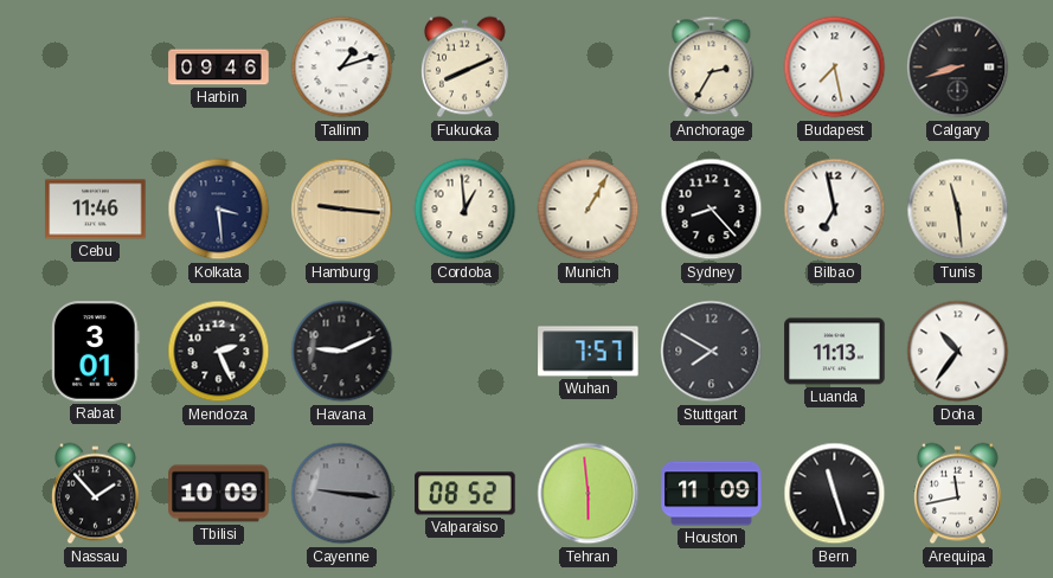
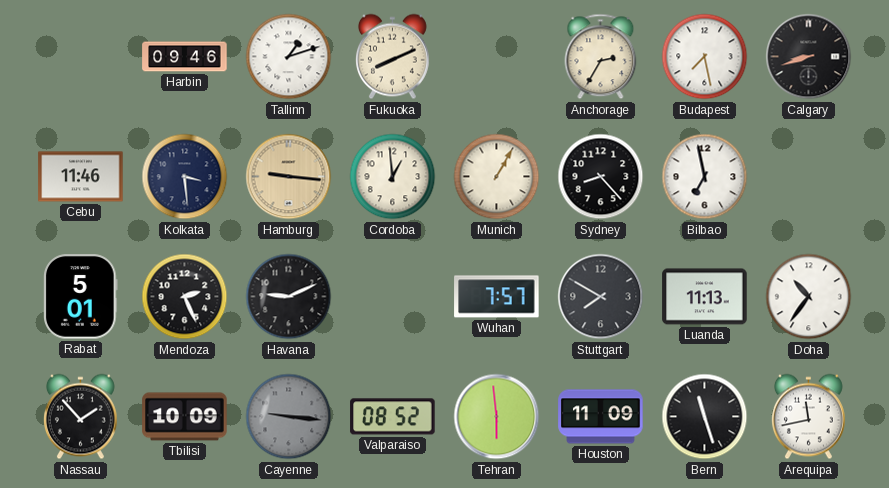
Tunis: 11:29 -> none
Rabat: 3:01 -> 5:01
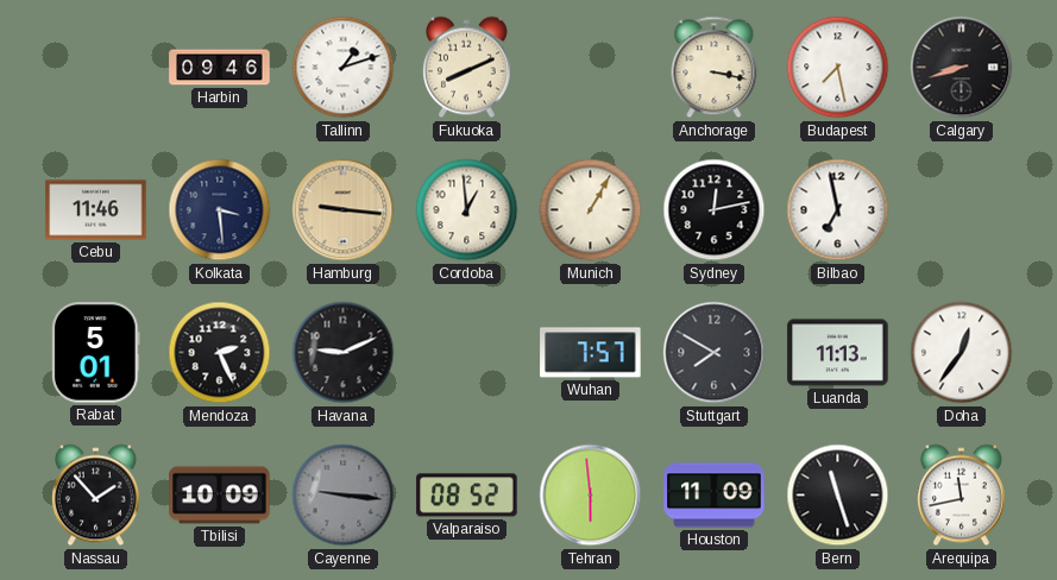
Anchorage: 2:35 -> 3:17
Sydney: 8:23 -> 12:13
Doha: 10:36 -> 12:36
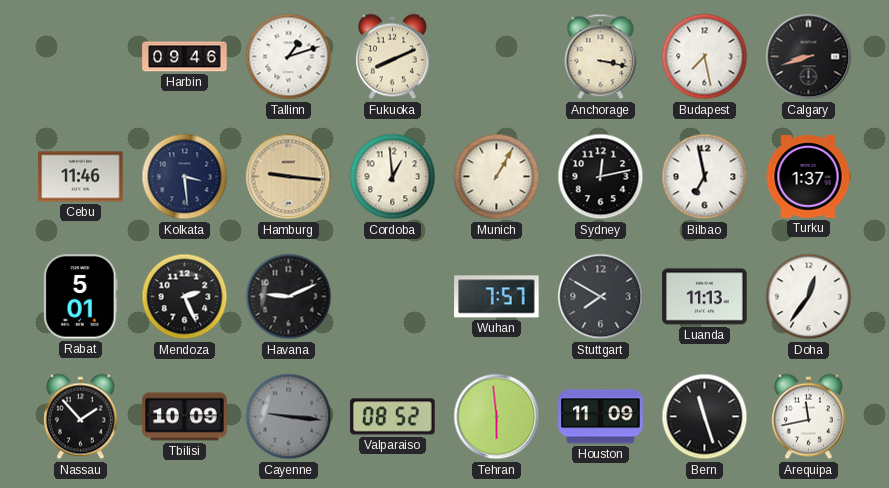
Turku: none -> 1:37
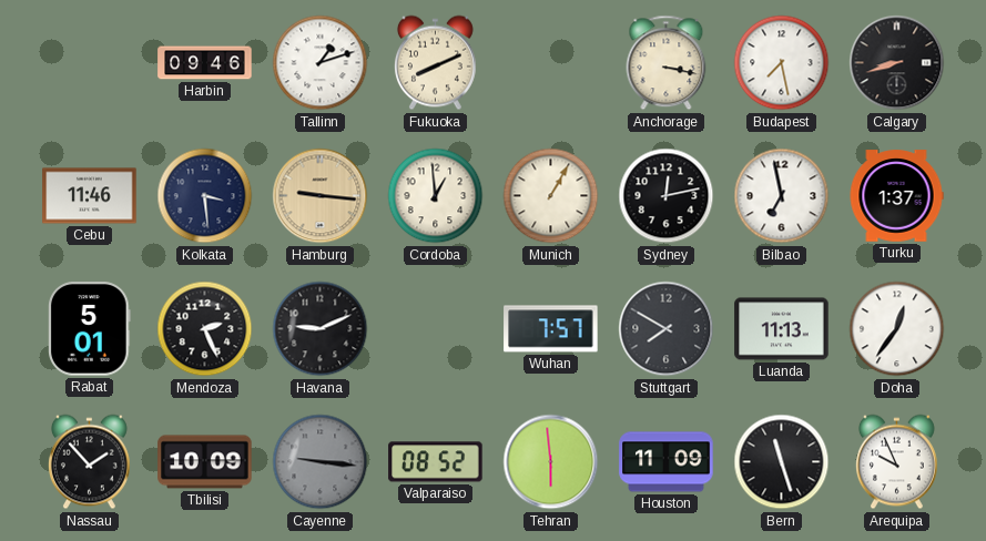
Arequipa: 11:43 -> 9:56
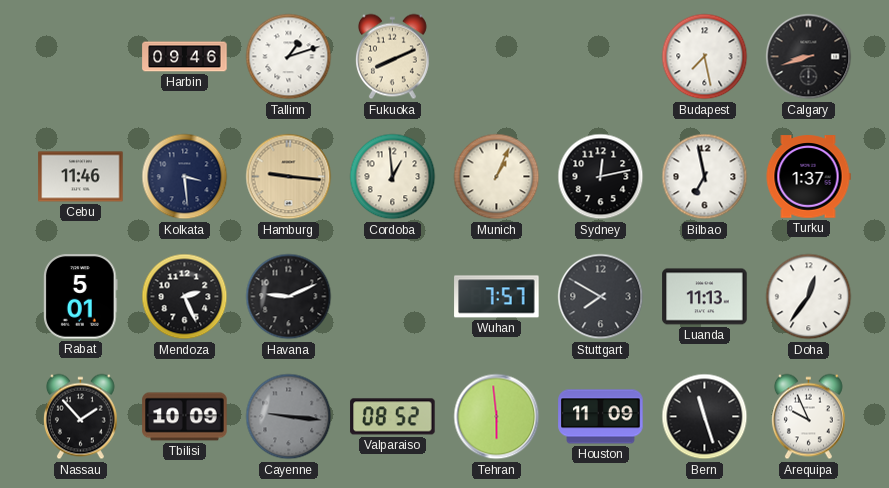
Anchorage: 3:17 -> none
Munich: 1:05 -> 1:04
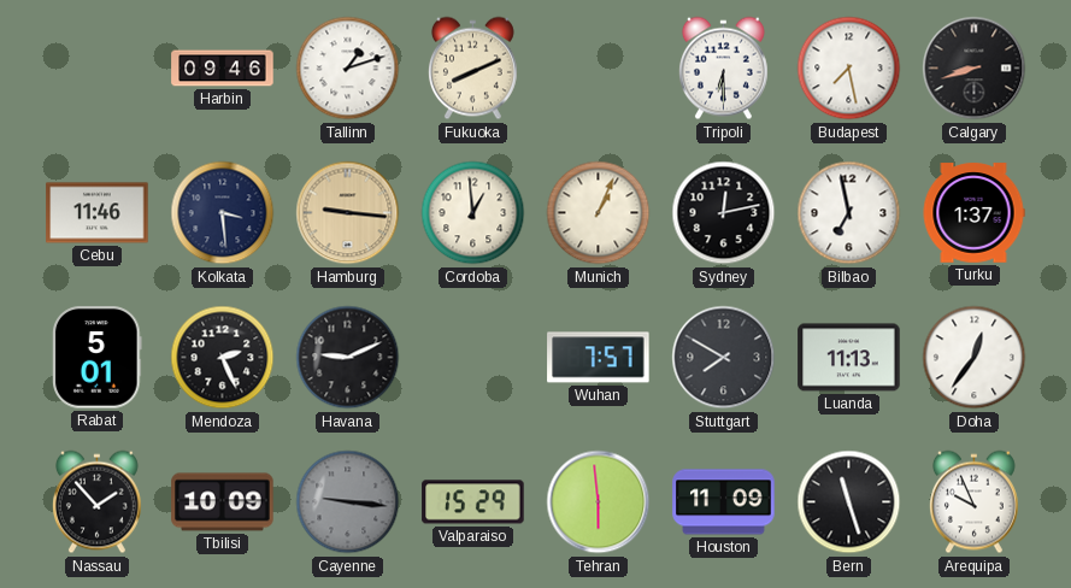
Tripoli: none -> 6:30
Valparaiso: 08:52 -> 15:29
